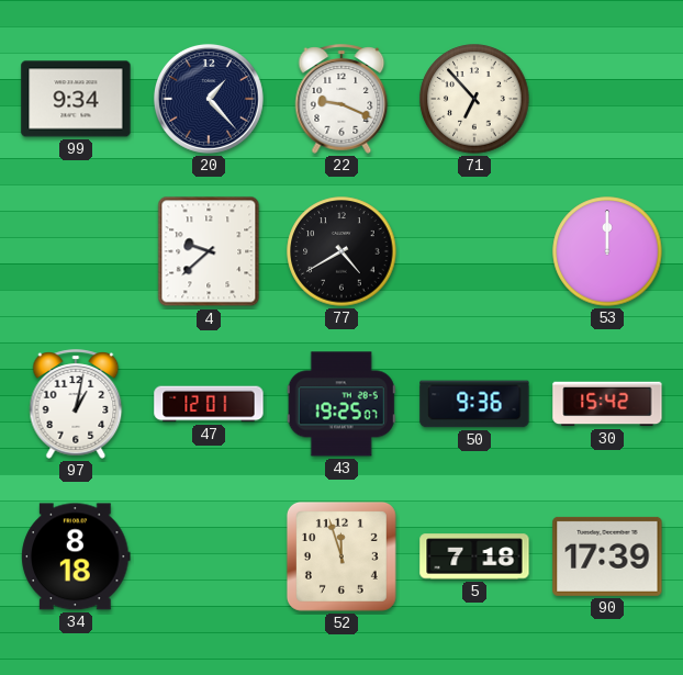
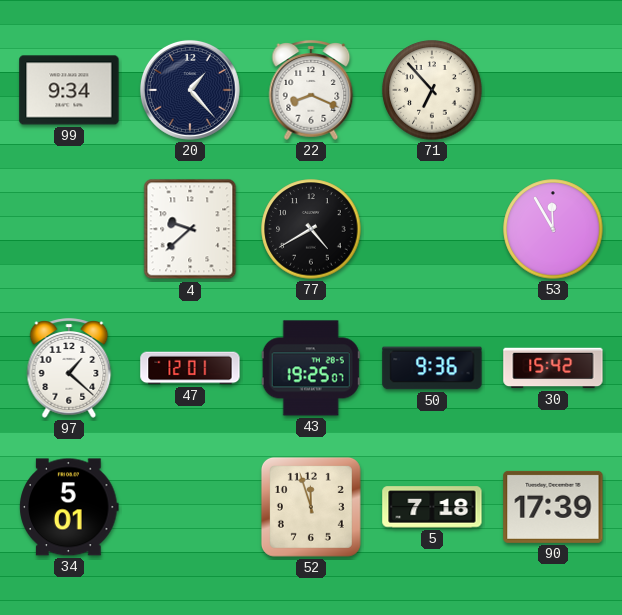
22: 9:19 -> 8:19
53: 12:00 -> 11:55
97: 1:02 -> 1:22
34: 8:18 -> 5:01
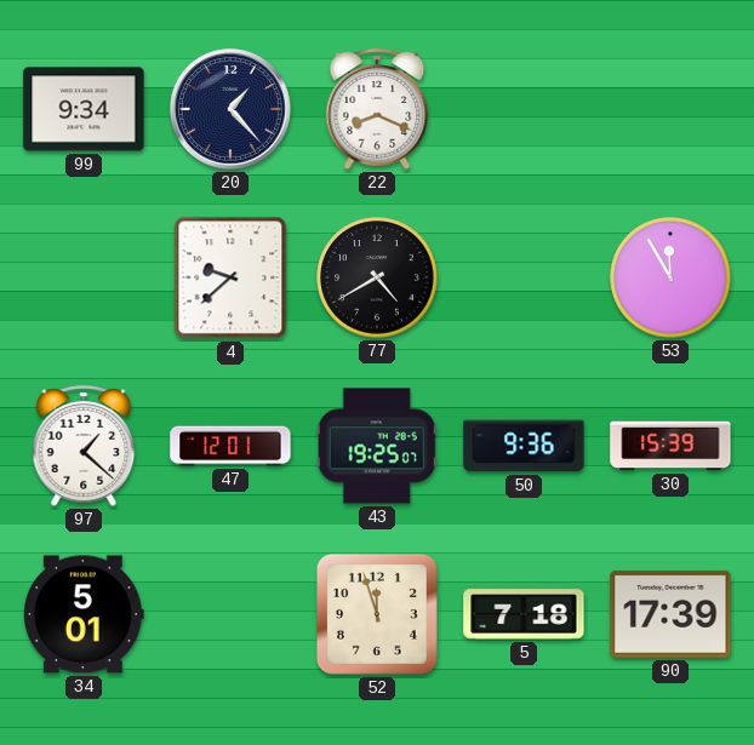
71: 6:53 -> none
30: 15:42 -> 15:39
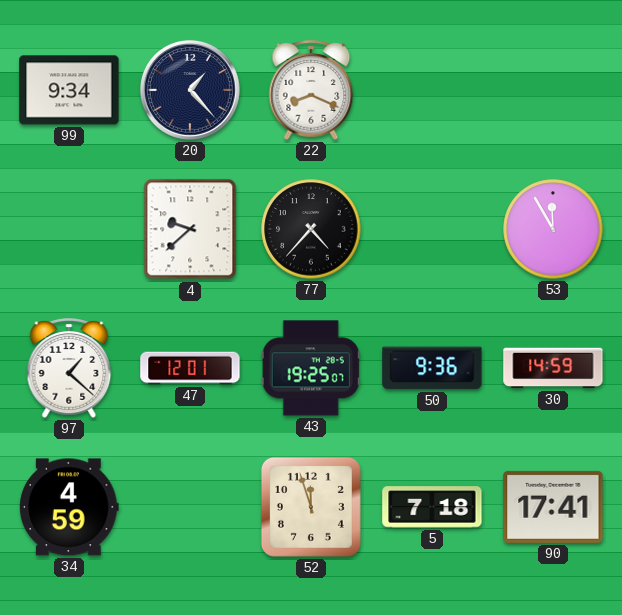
77: 4:40 -> 4:37
30: 15:39 -> 14:59
34: 5:01 -> 4:59
90: 17:39 -> 17:41
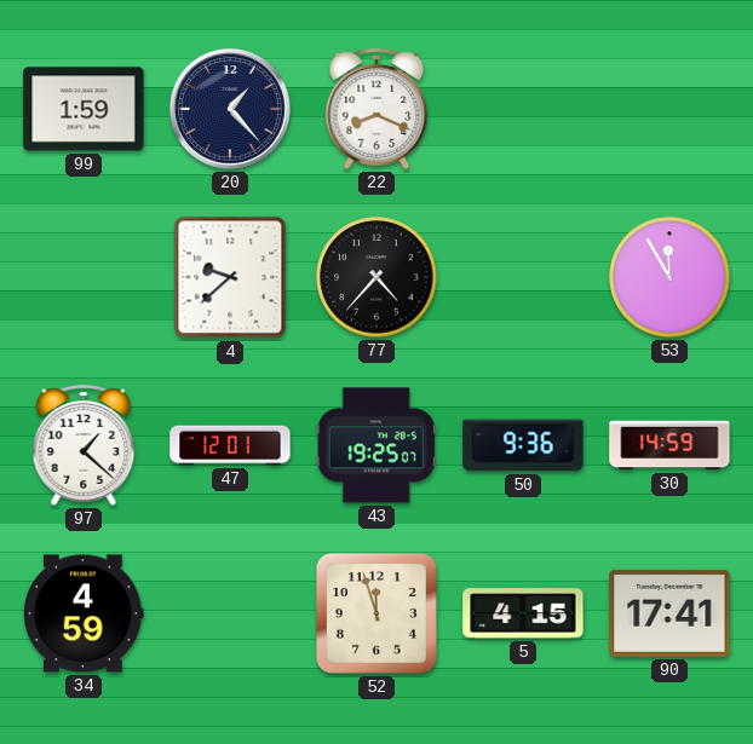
99: 9:34 -> 1:59
5: 7:18 -> 4:15
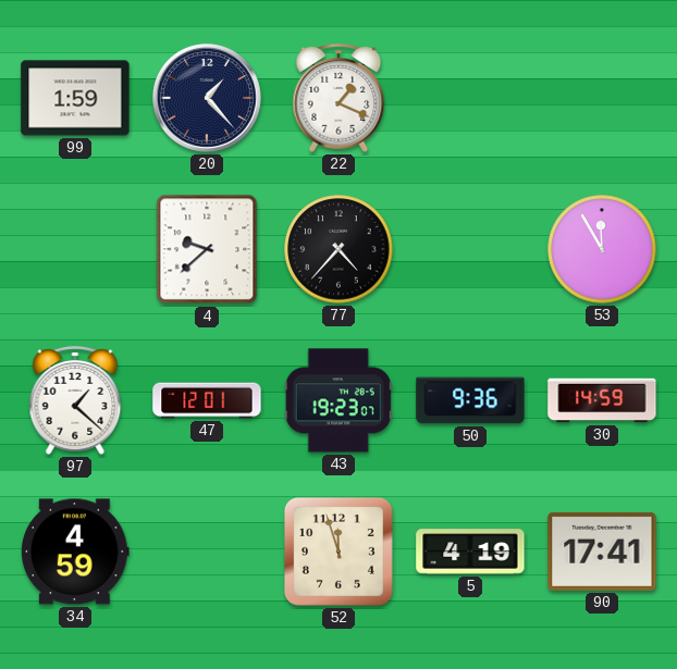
22: 8:19 -> 1:19
43: 19:25 -> 19:23
5: 4:15 -> 4:19
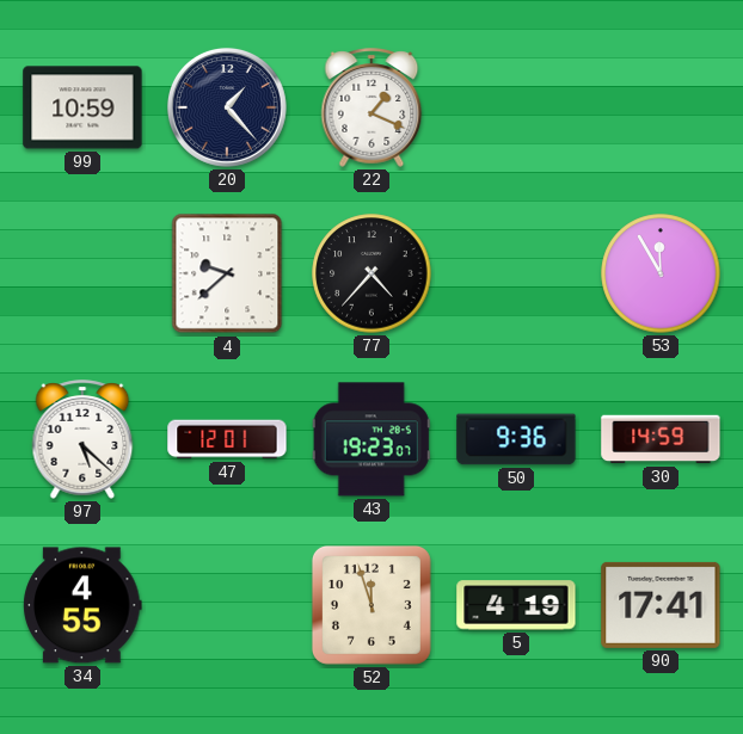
99: 1:59 -> 10:59
97: 1:22 -> 5:22
34: 4:59 -> 4:55
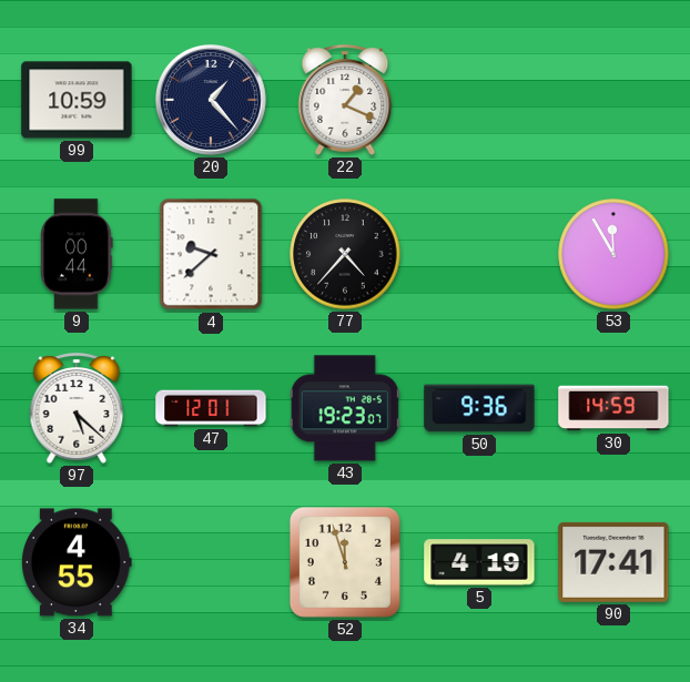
9: none -> 00:44
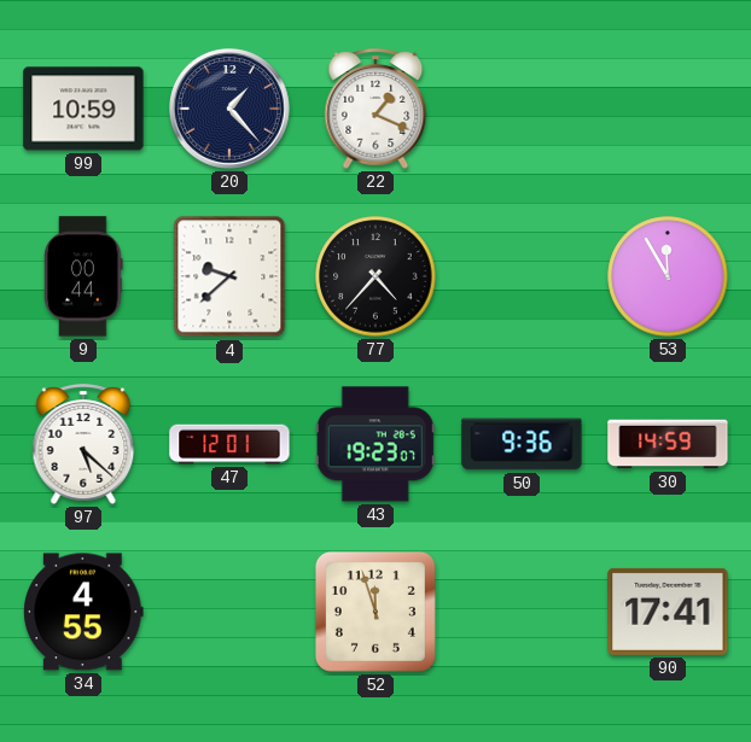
5: 4:19 -> none
